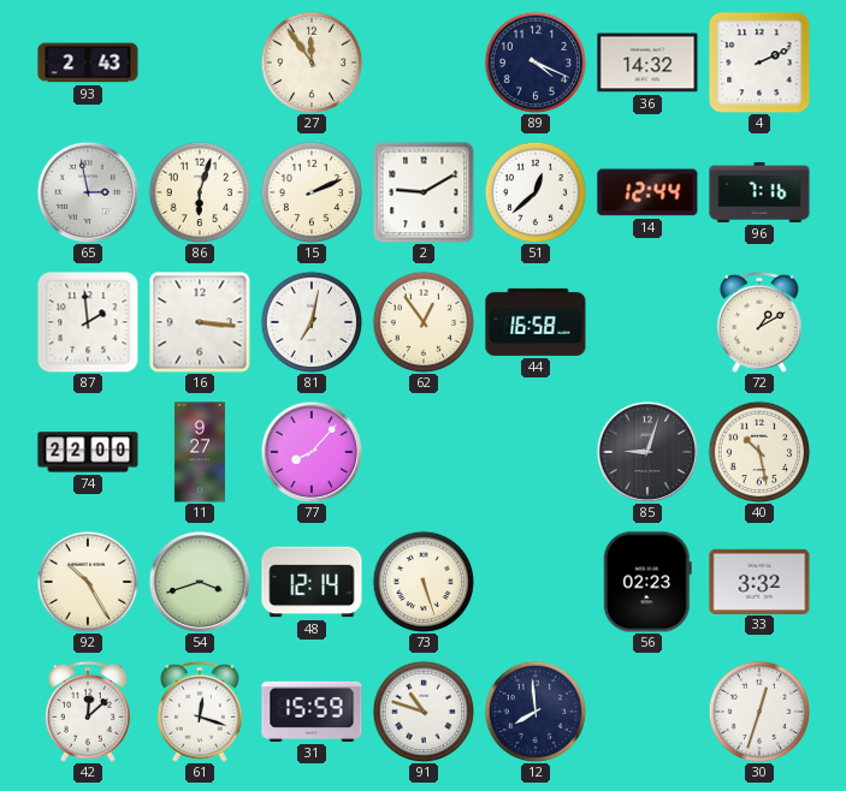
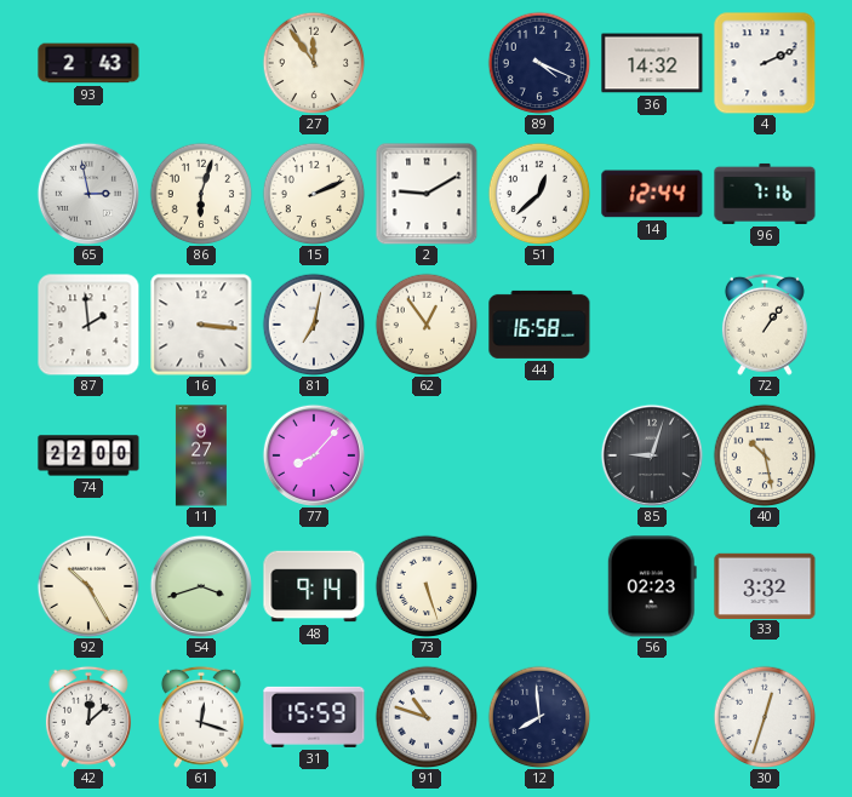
72: 1:10 -> 1:06
48: 12:14 -> 9:14
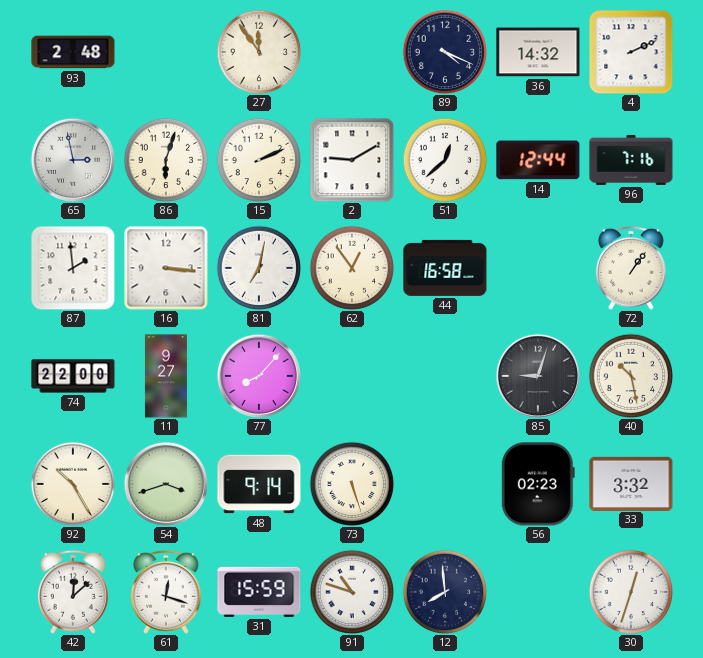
93: 2:43 -> 2:48
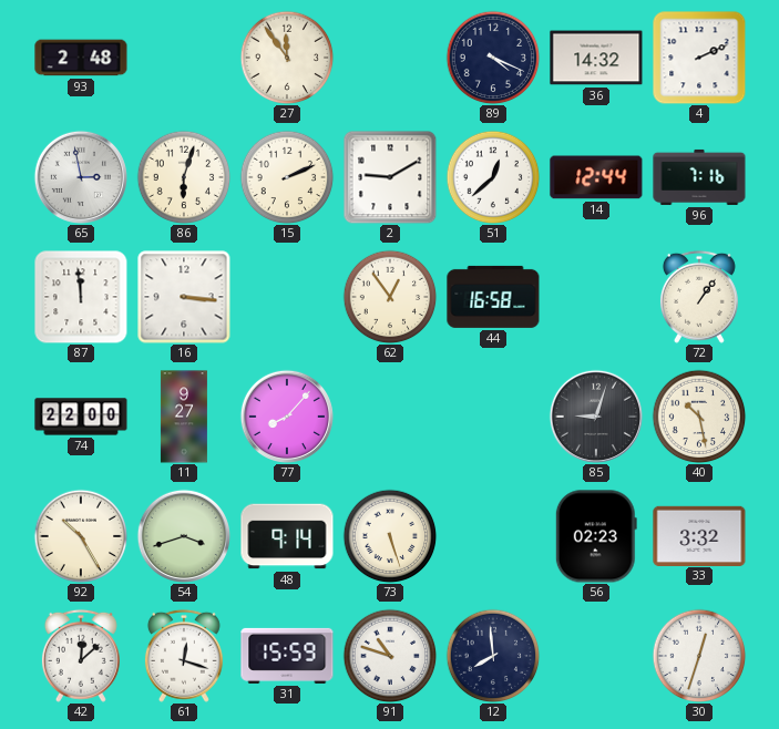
87: 1:59 -> 11:59
81: 7:02 -> none
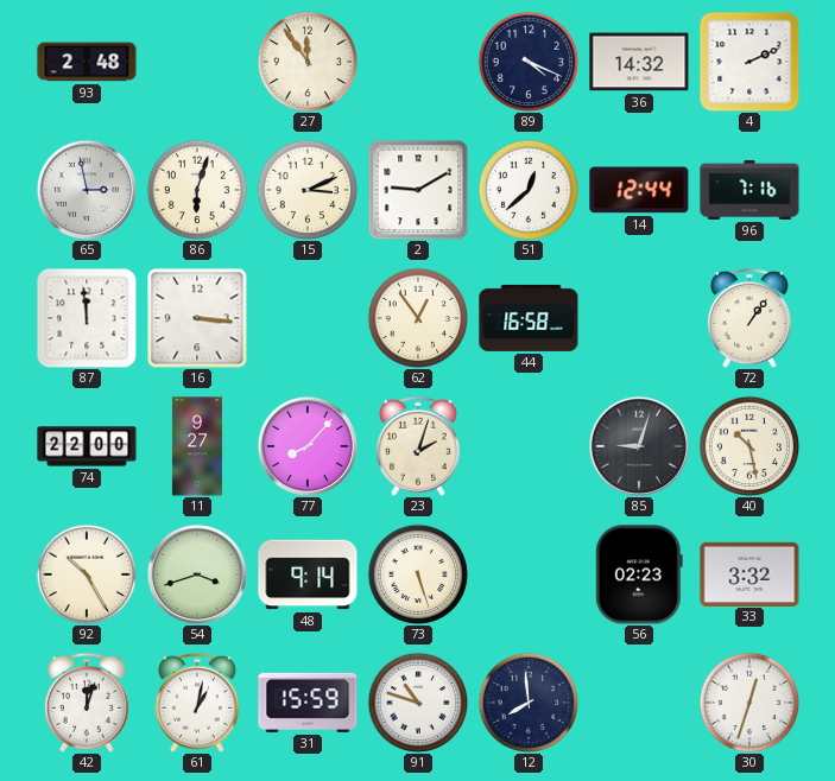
15: 2:11 -> 3:11
23: none -> 2:03
42: 12:08 -> 12:03
61: 12:18 -> 1:02
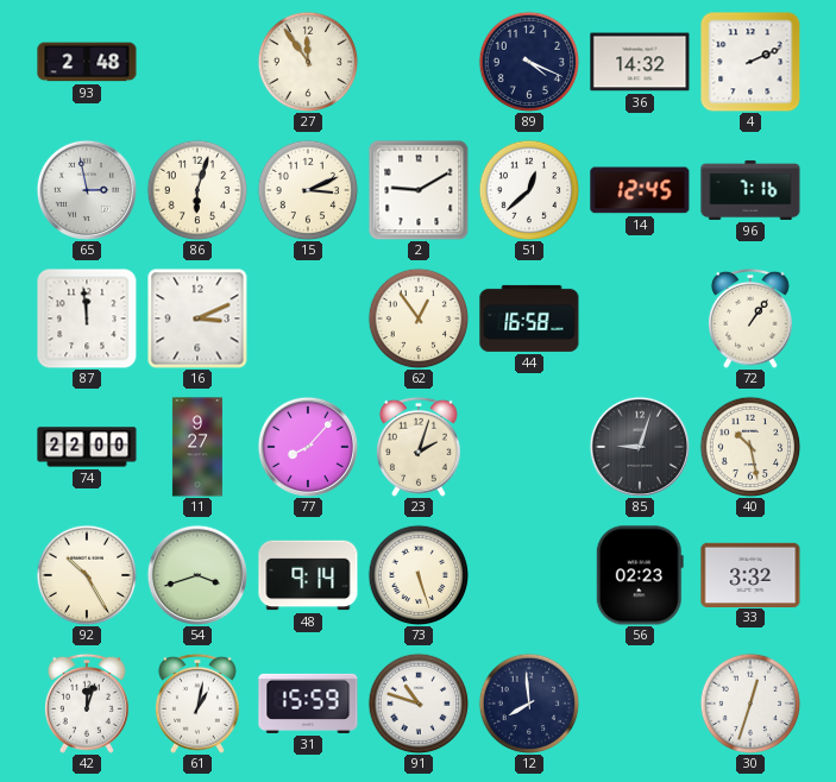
14: 12:44 -> 12:45
16: 3:16 -> 3:11
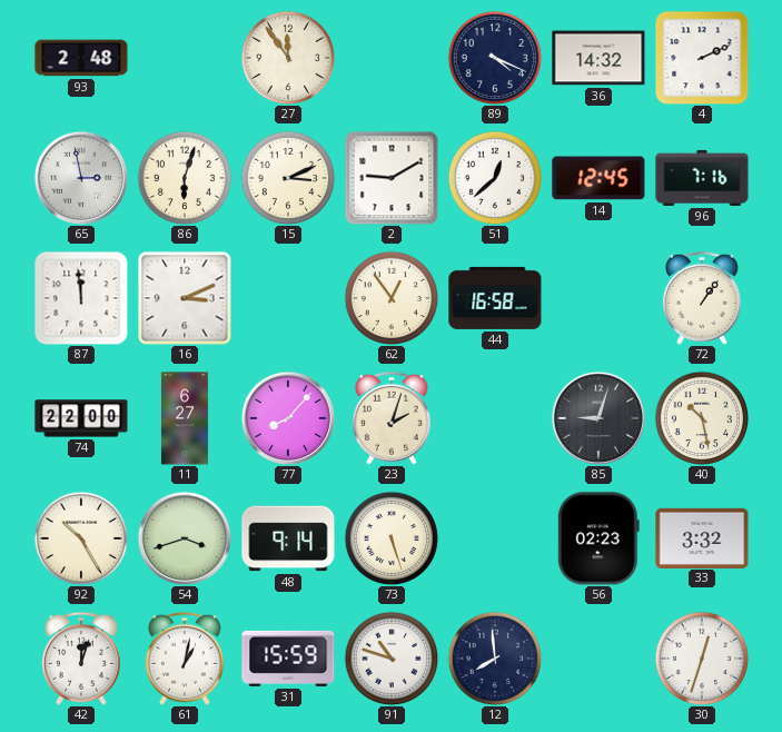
11: 9:27 -> 6:27
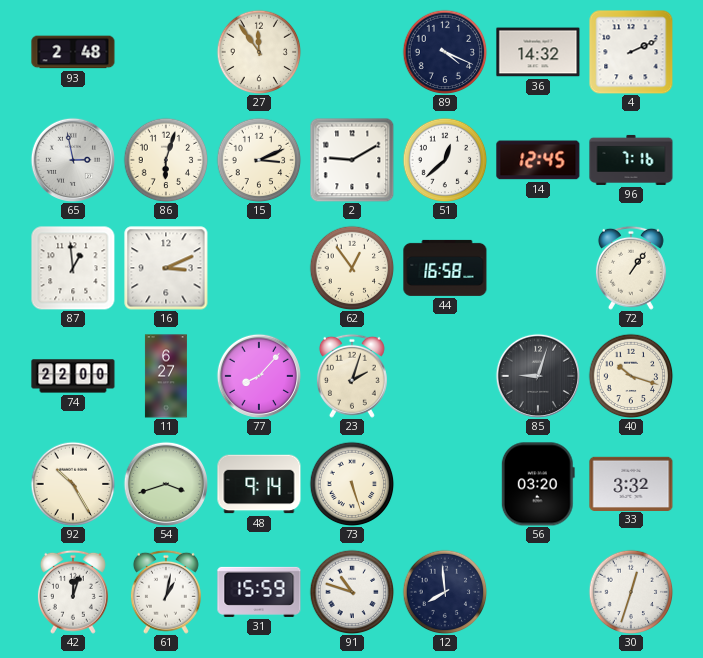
87: 11:59 -> 12:59
40: 10:28 -> 10:18
56: 02:23 -> 03:20
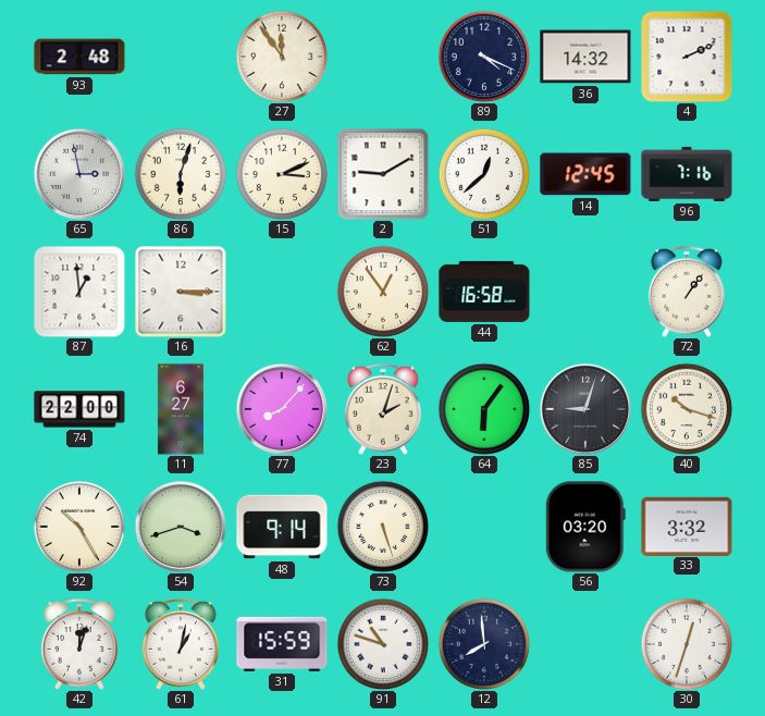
16: 3:11 -> 3:15
64: none -> 6:06
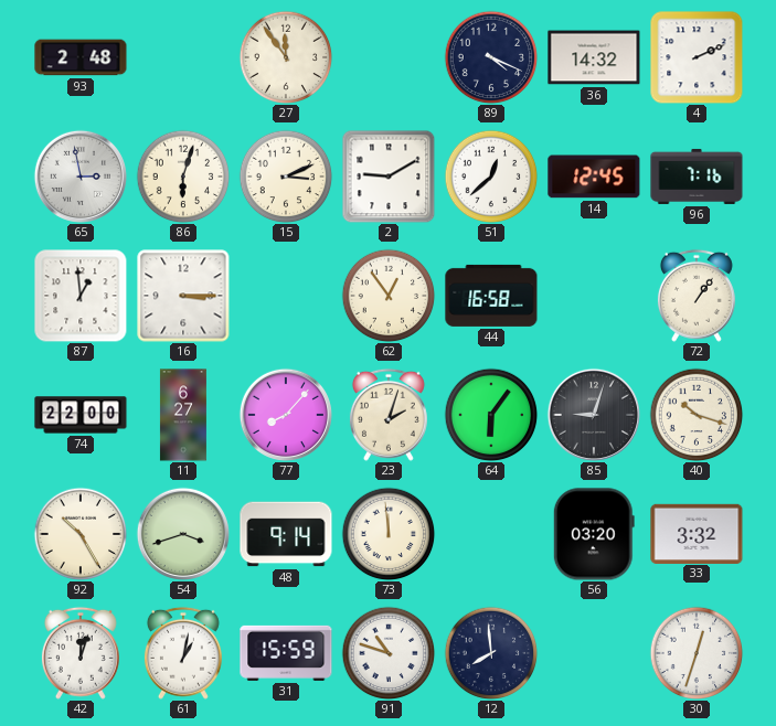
73: 5:27 -> 11:59
